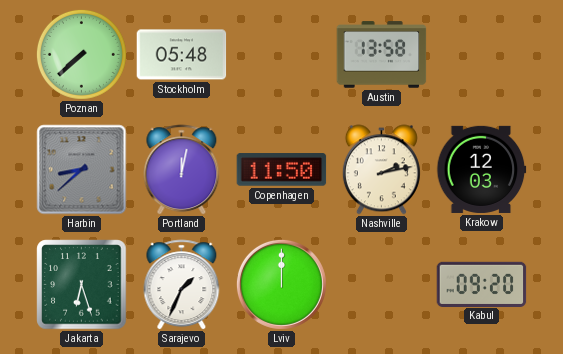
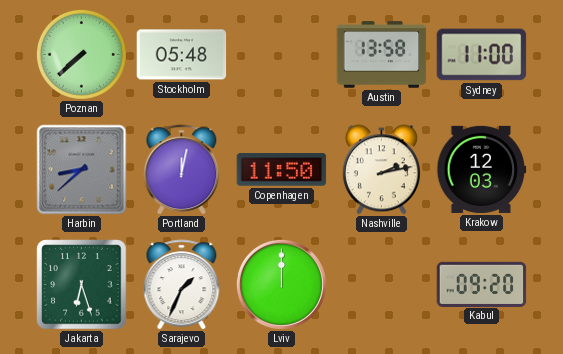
Sydney: none -> 11:00
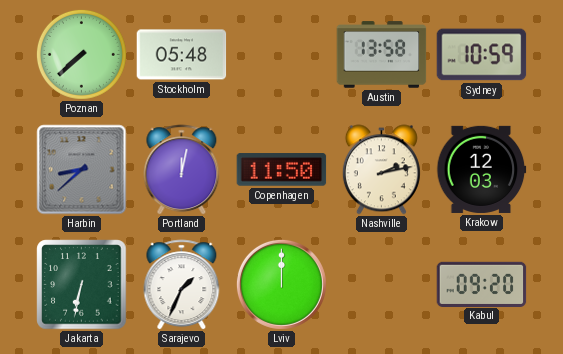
Sydney: 11:00 -> 10:59
Jakarta: 6:27 -> 6:32
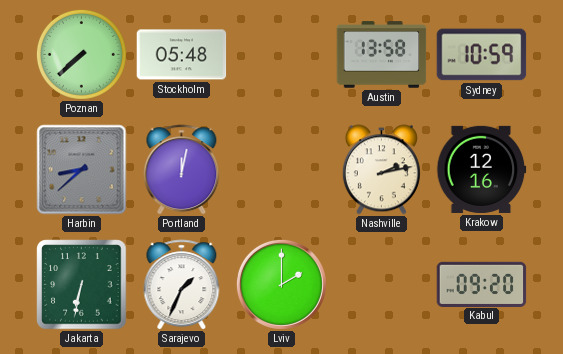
Copenhagen: 11:50 -> none
Krakow: 12:03 -> 12:16
Lviv: 12:00 -> 2:00
